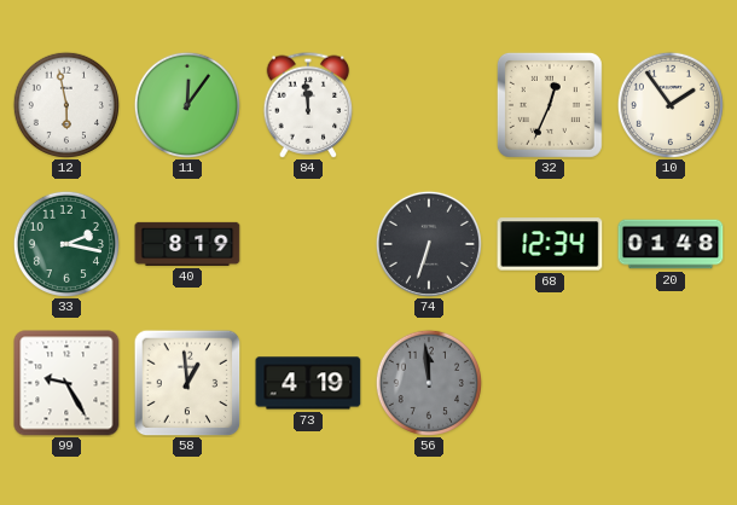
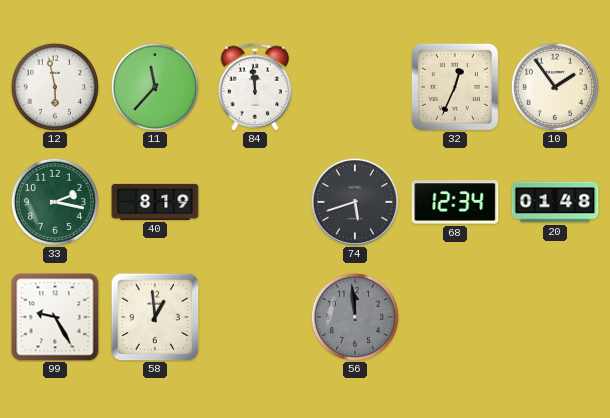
11: 12:06 -> 11:37
74: 6:33 -> 5:42
73: 4:19 -> none
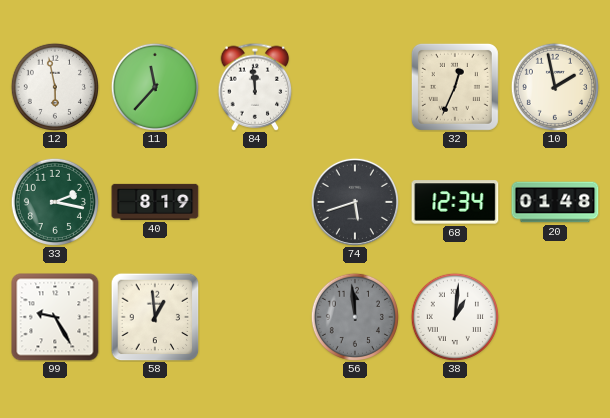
10: 1:54 -> 1:58
38: none -> 1:01
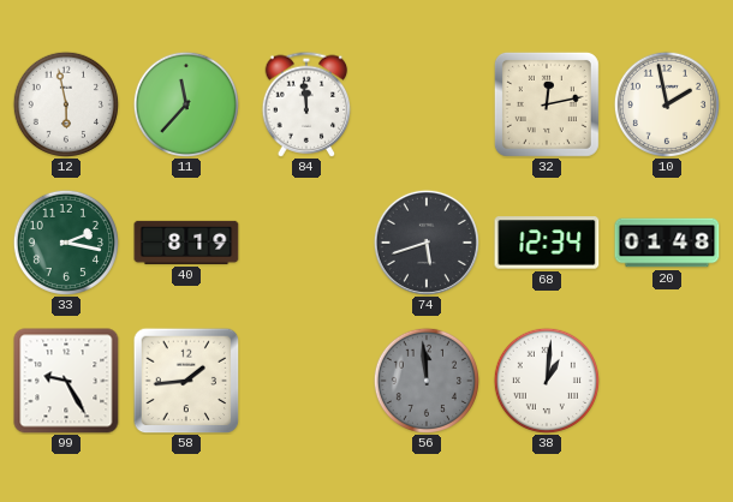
32: 12:34 -> 12:13
58: 12:59 -> 1:44
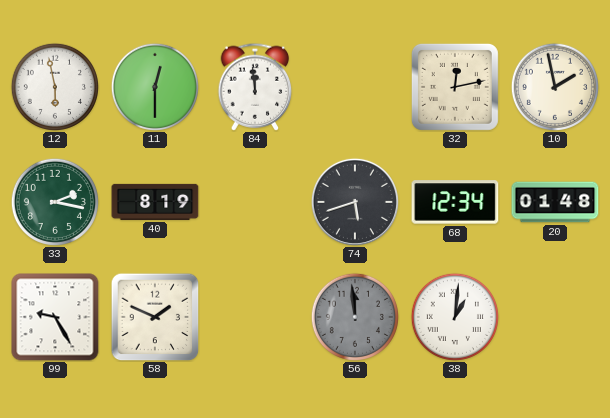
11: 11:37 -> 12:30
58: 1:44 -> 1:49
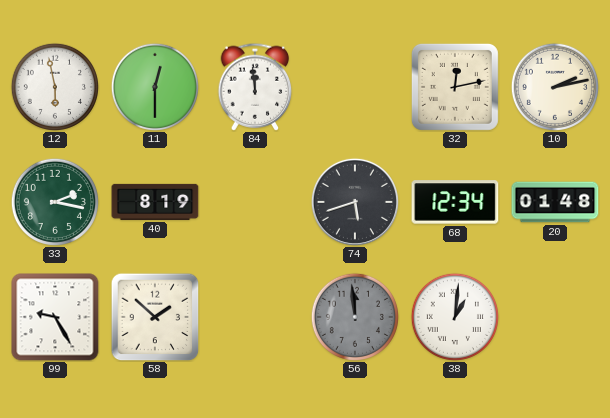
10: 1:58 -> 2:13
58: 1:49 -> 1:52
